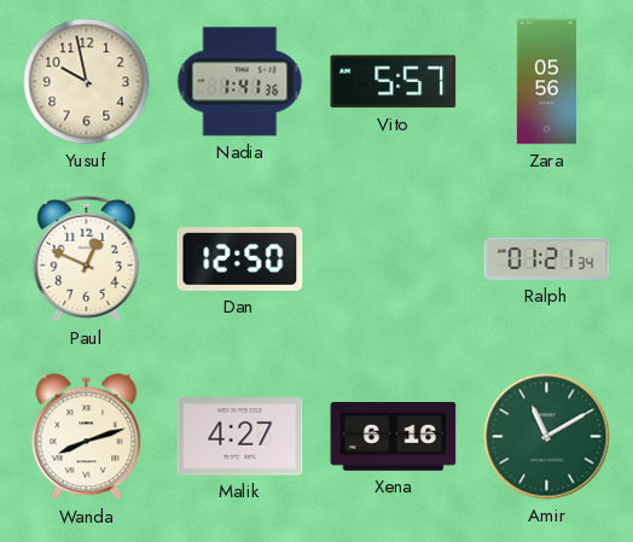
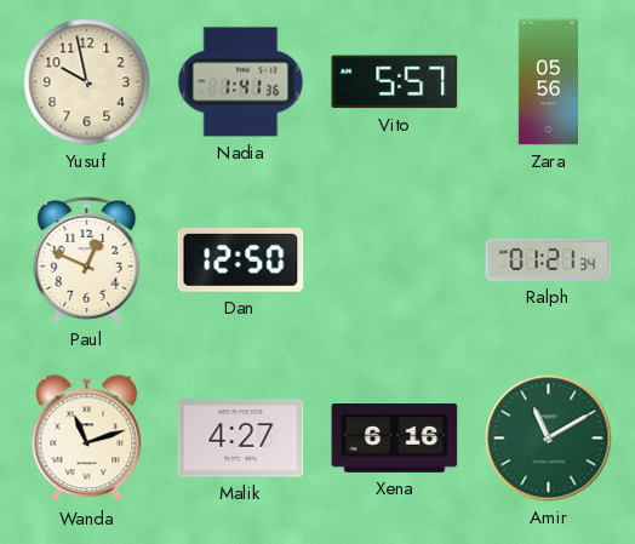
Wanda: 8:12 -> 11:12
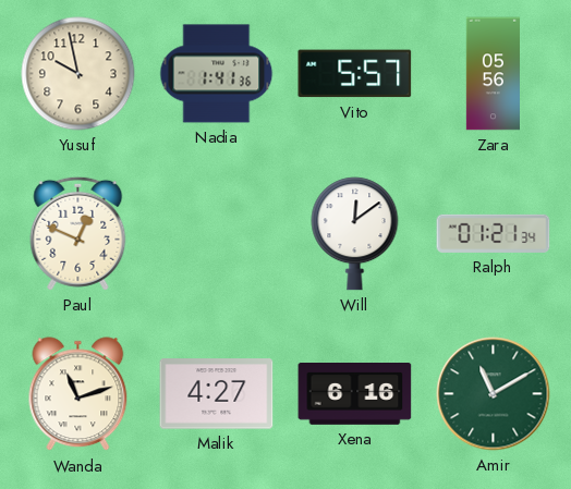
Dan: 12:50 -> none
Will: none -> 12:09
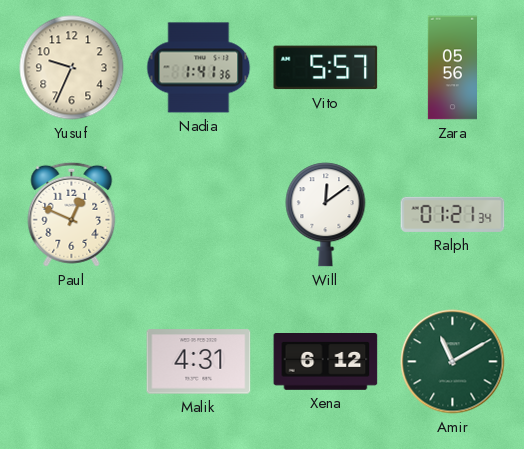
Yusuf: 9:58 -> 9:34
Wanda: 11:12 -> none
Malik: 4:27 -> 4:31
Xena: 6:16 -> 6:12
